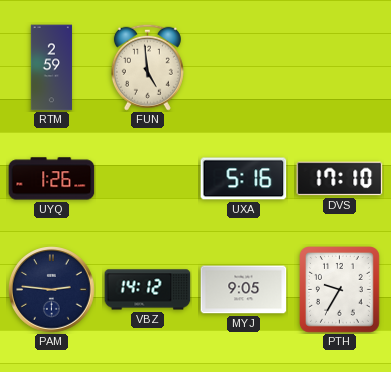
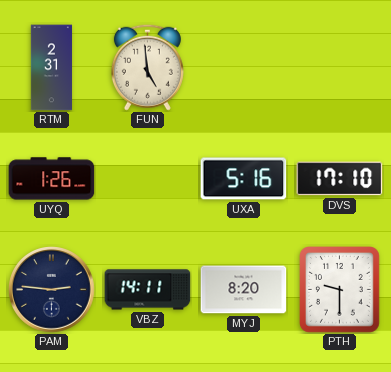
RTM: 2:59 -> 2:31
VBZ: 14:12 -> 14:11
MYJ: 9:05 -> 8:20
PTH: 9:35 -> 9:30
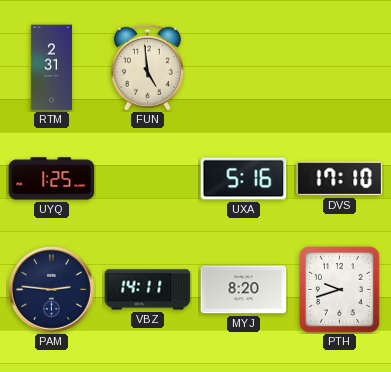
UYQ: 1:26 -> 1:25
PTH: 9:30 -> 9:42
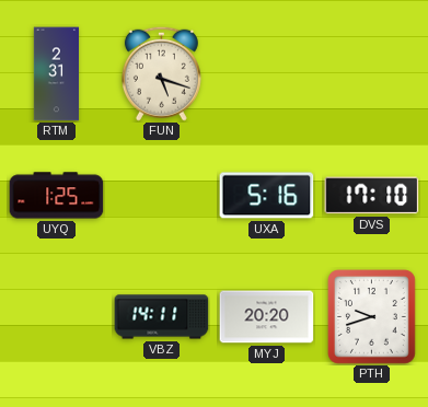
FUN: 4:59 -> 5:18
PAM: 2:46 -> none
MYJ: 8:20 -> 20:20
